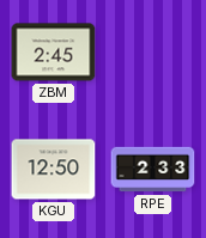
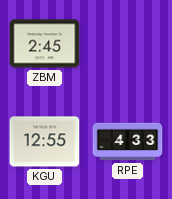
KGU: 12:50 -> 12:55
RPE: 2:33 -> 4:33
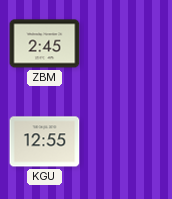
RPE: 4:33 -> none
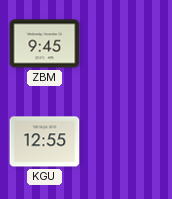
ZBM: 2:45 -> 9:45
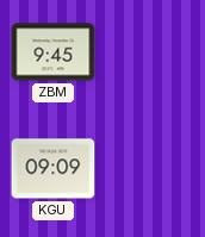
KGU: 12:55 -> 09:09
